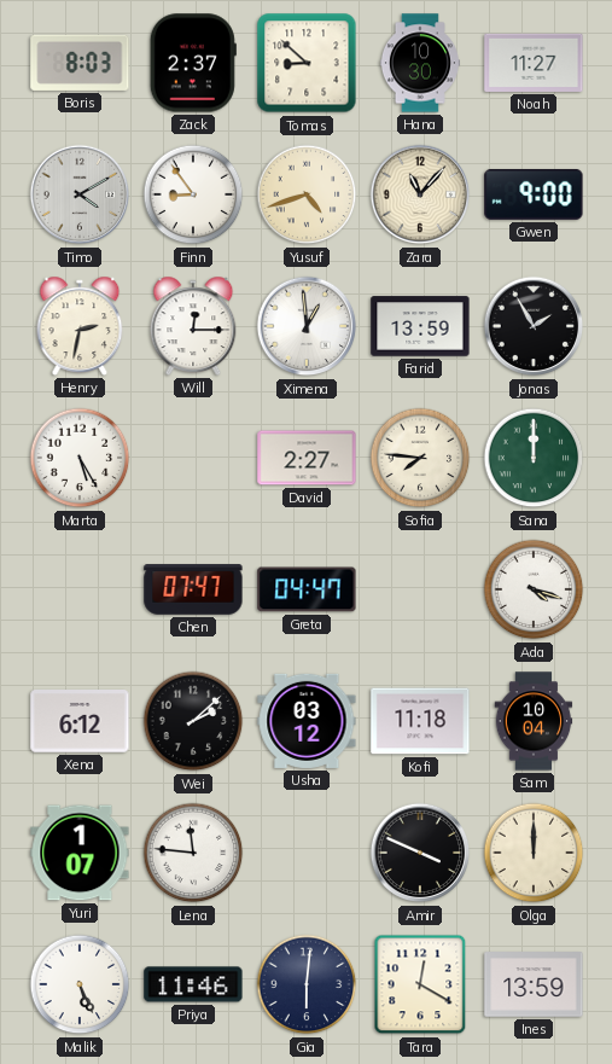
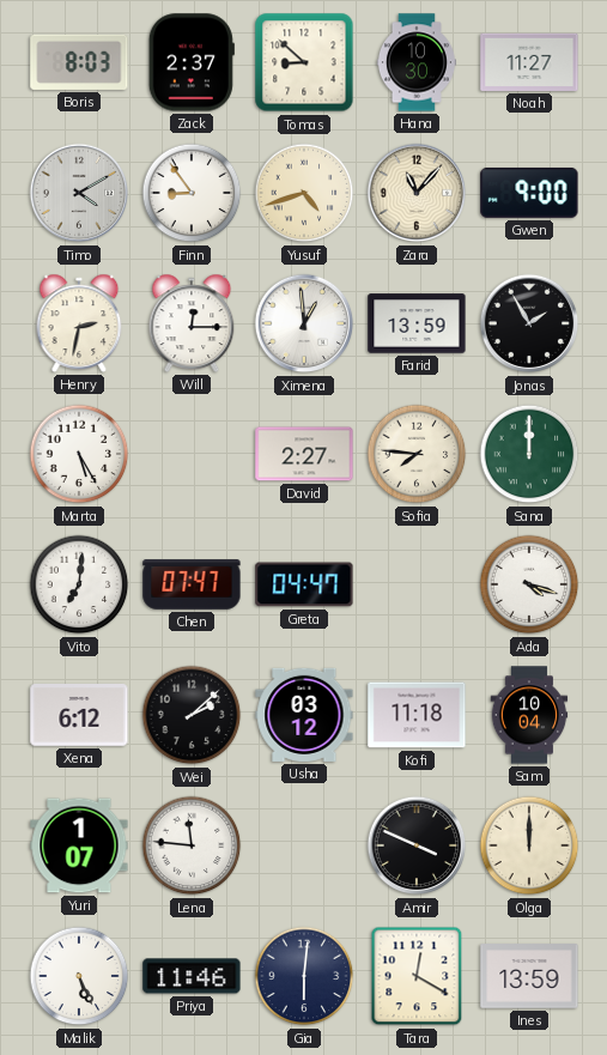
Vito: none -> 7:01
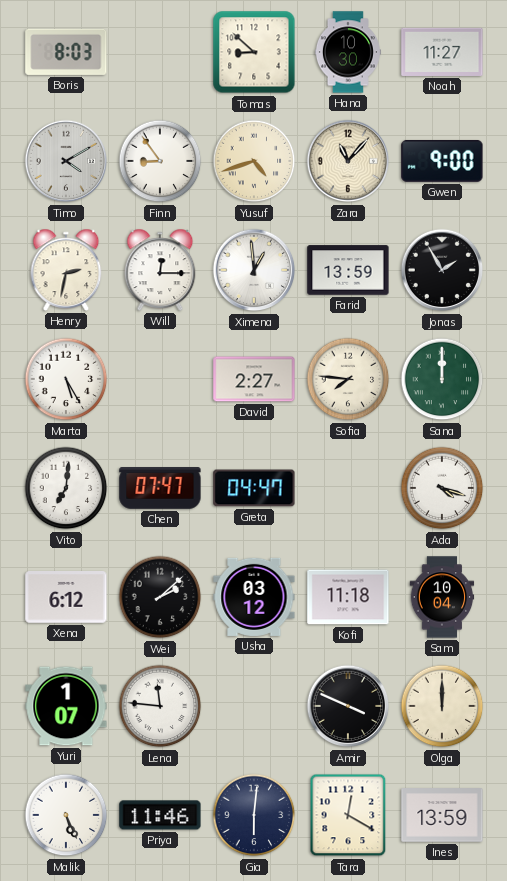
Zack: 2:37 -> none
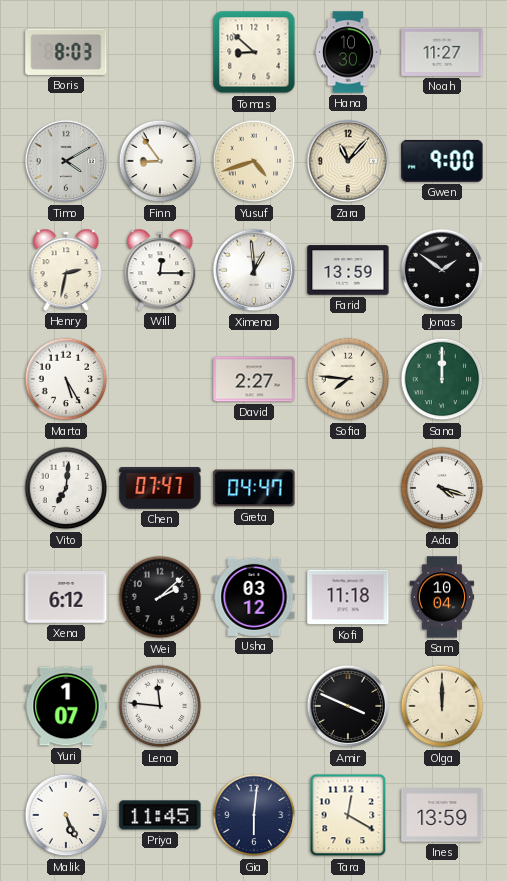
Jonas: 1:55 -> 1:51
Priya: 11:46 -> 11:45
